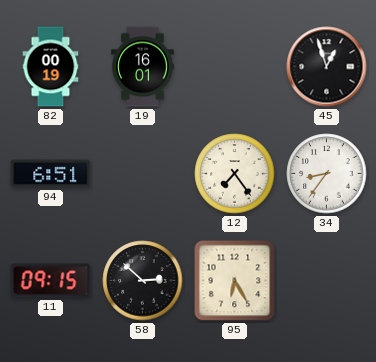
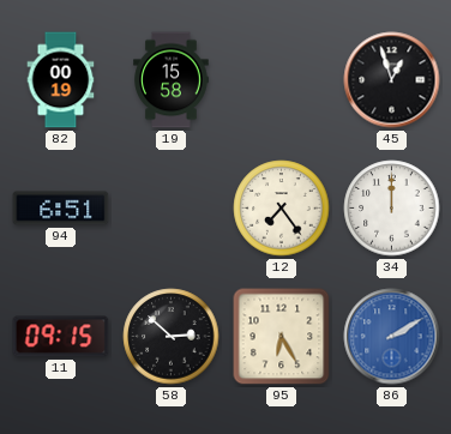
19: 16:01 -> 15:58
34: 8:36 -> 12:00
86: none -> 2:10
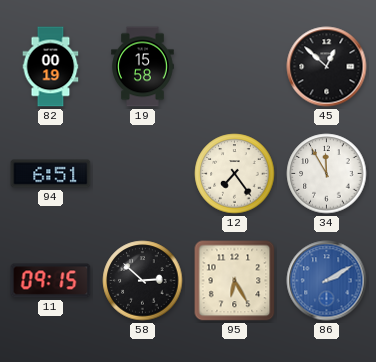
45: 12:57 -> 12:52
34: 12:00 -> 11:55
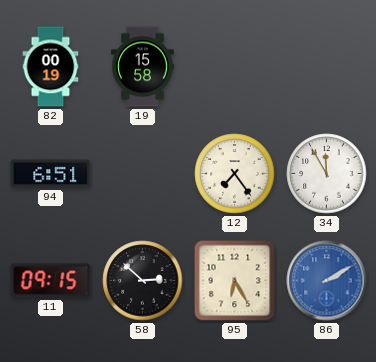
45: 12:52 -> none
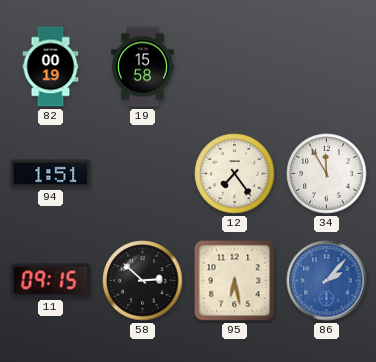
94: 6:51 -> 1:51
95: 6:25 -> 6:28
86: 2:10 -> 2:07
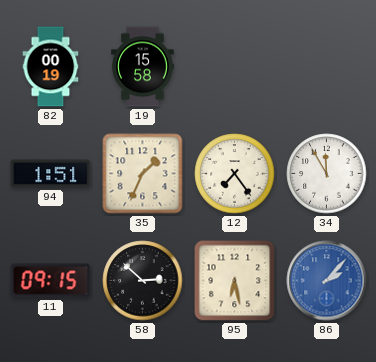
35: none -> 1:34
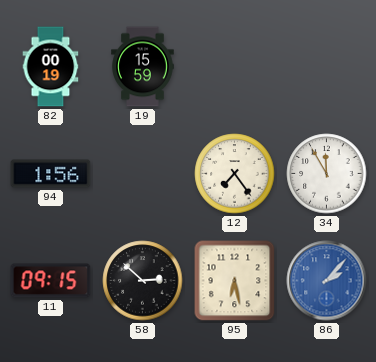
19: 15:58 -> 15:59
94: 1:51 -> 1:56
35: 1:34 -> none
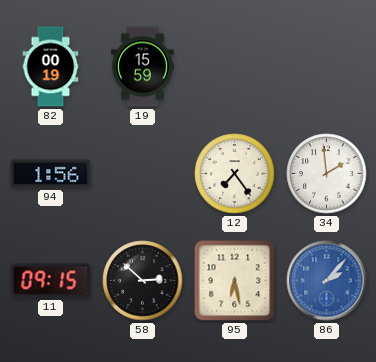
34: 11:55 -> 1:59
